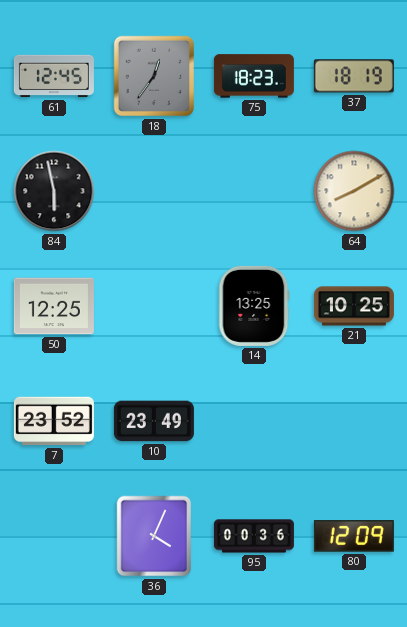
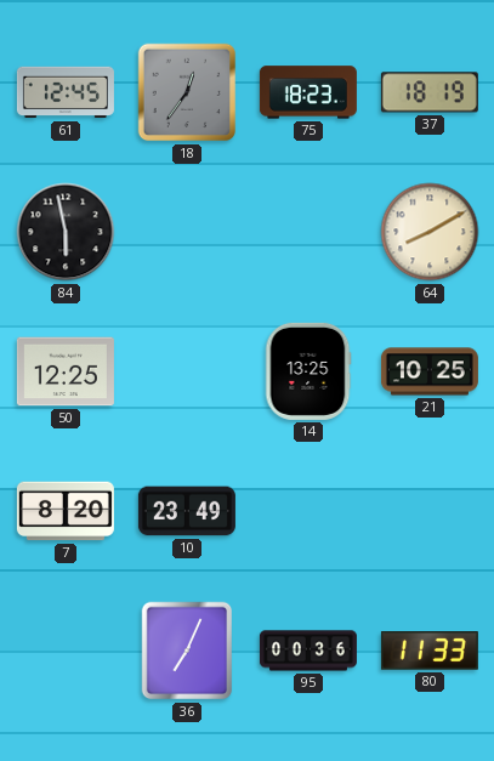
7: 23:52 -> 8:20
36: 4:04 -> 7:04
80: 12:09 -> 11:33
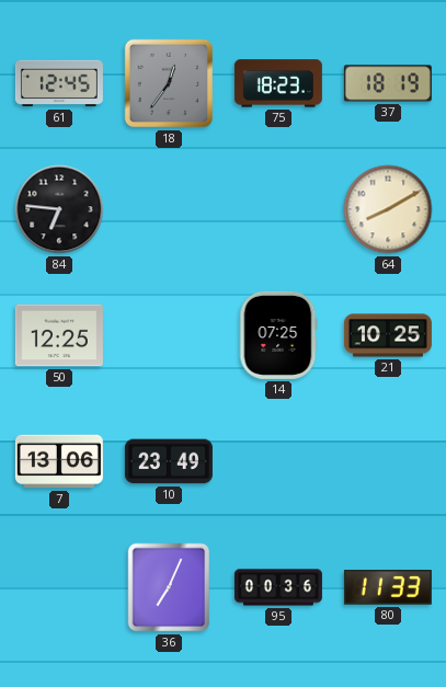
84: 5:58 -> 6:46
14: 13:25 -> 07:25
7: 8:20 -> 13:06
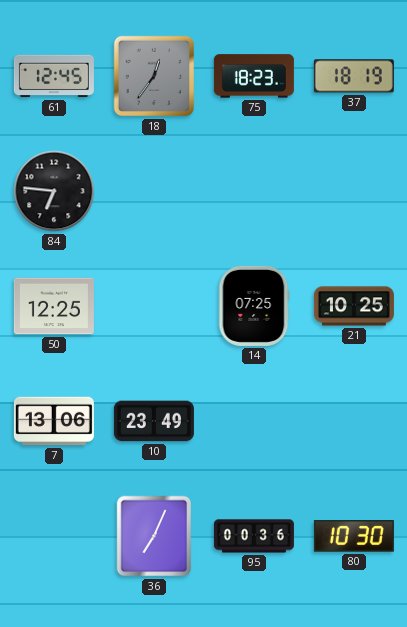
64: 8:10 -> none
80: 11:33 -> 10:30
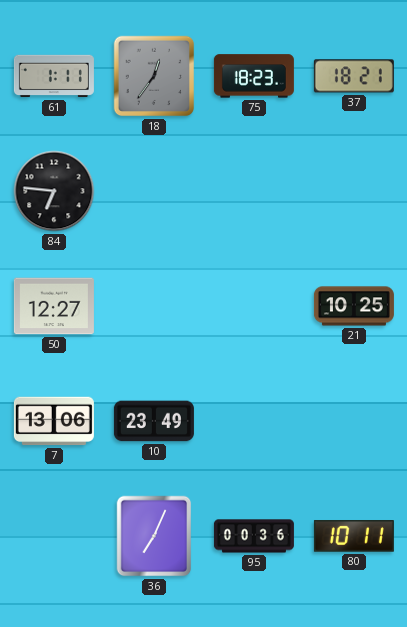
61: 12:45 -> 1:11
37: 18:19 -> 18:21
50: 12:25 -> 12:27
14: 07:25 -> none
80: 10:30 -> 10:11
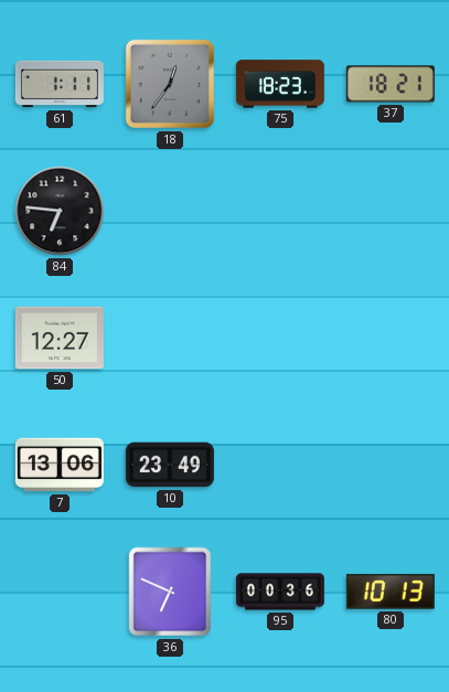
21: 10:25 -> none
36: 7:04 -> 6:49
80: 10:11 -> 10:13
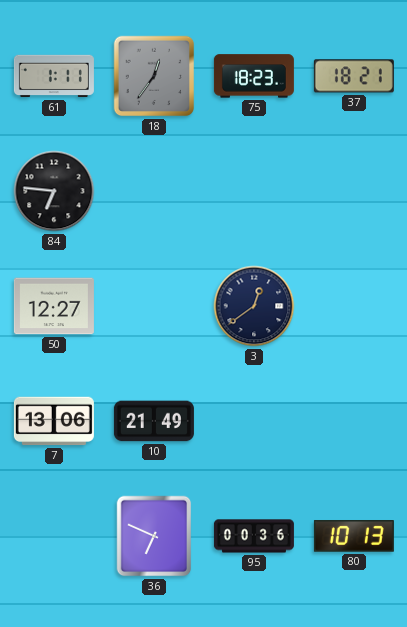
3: none -> 12:39
10: 23:49 -> 21:49
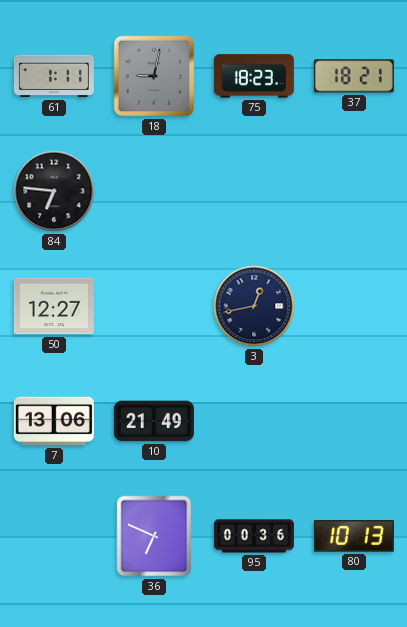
18: 12:36 -> 9:02
3: 12:39 -> 12:43
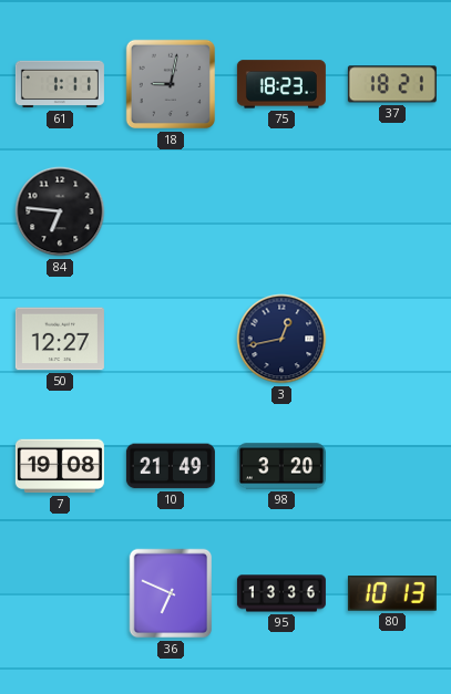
7: 13:06 -> 19:08
98: none -> 3:20
95: 00:36 -> 13:36
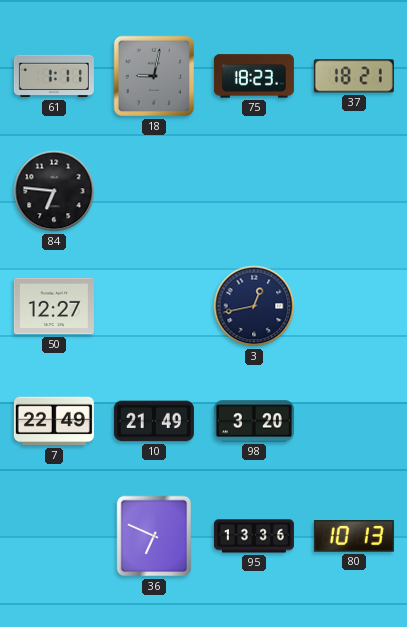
7: 19:08 -> 22:49
